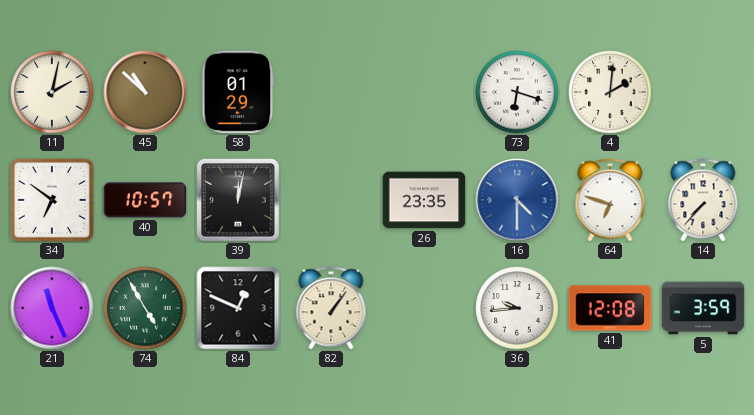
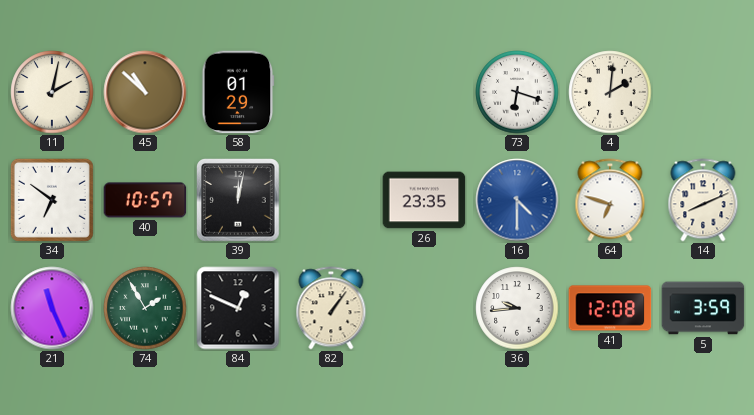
14: 7:37 -> 8:11
74: 4:55 -> 1:55
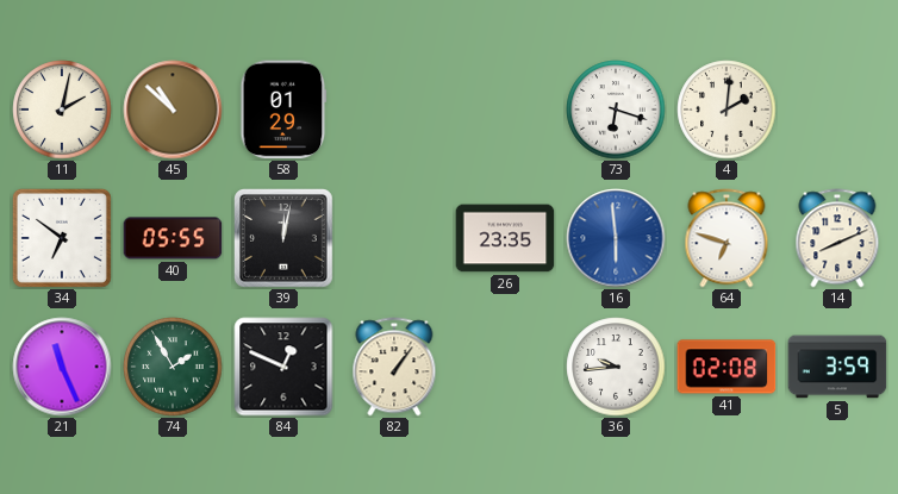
40: 10:57 -> 05:55
16: 4:30 -> 5:59
41: 12:08 -> 02:08
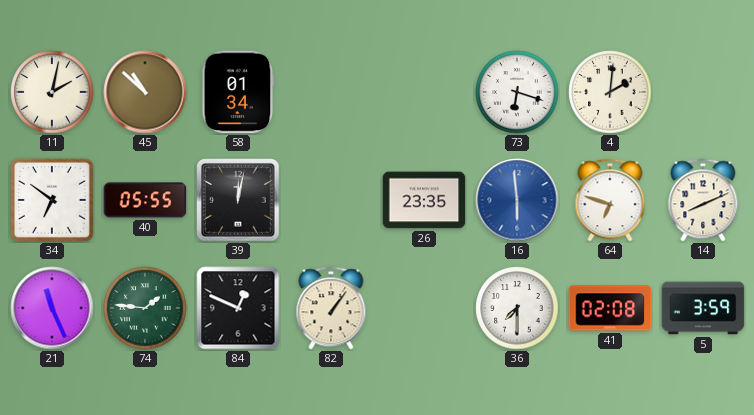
58: 01:29 -> 01:34
74: 1:55 -> 1:46
36: 9:44 -> 7:30
